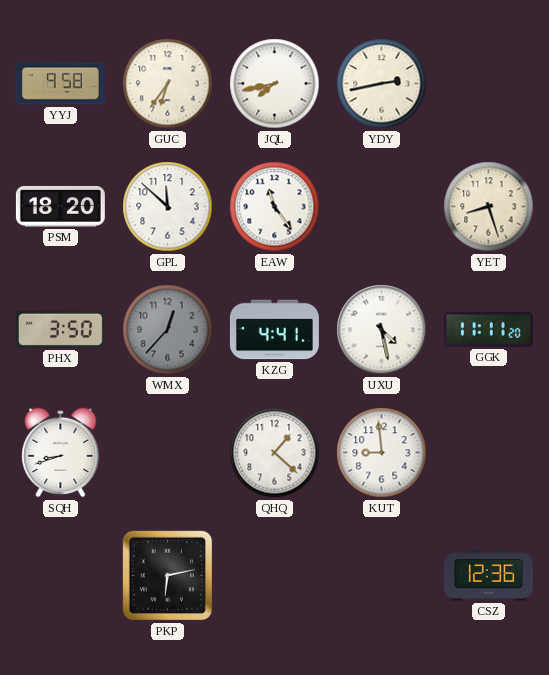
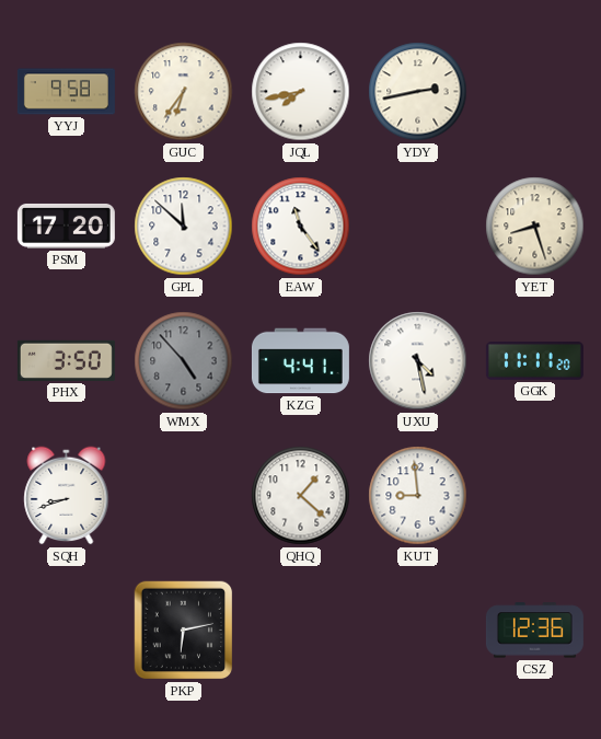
PSM: 18:20 -> 17:20
WMX: 12:37 -> 4:53
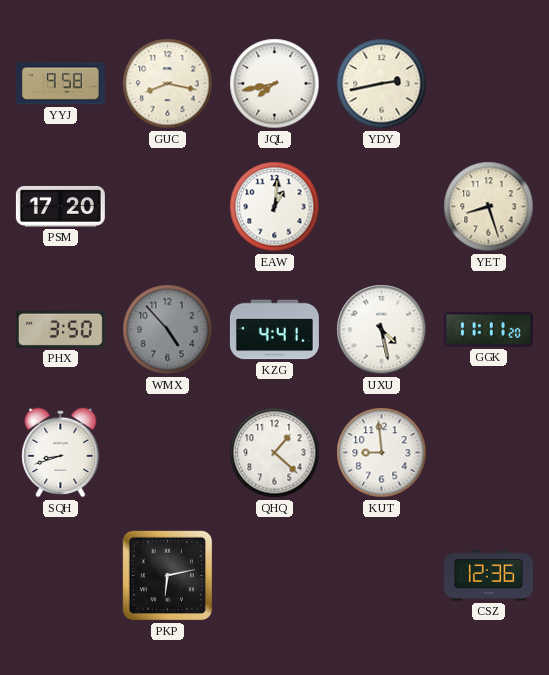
GUC: 6:36 -> 8:17
GPL: 11:52 -> none
EAW: 11:24 -> 1:01
